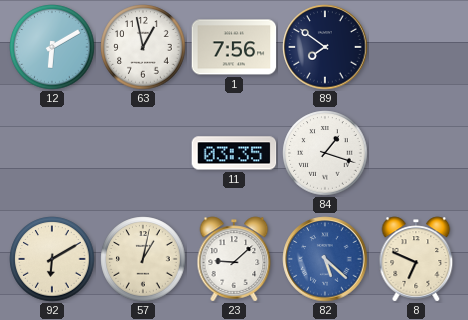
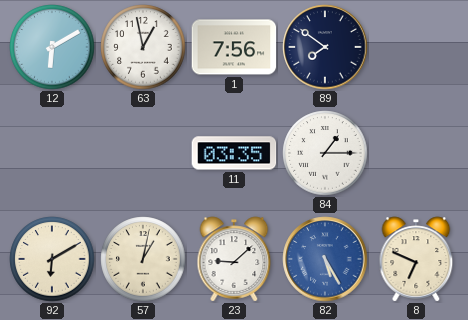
84: 1:18 -> 1:15
82: 5:22 -> 5:25
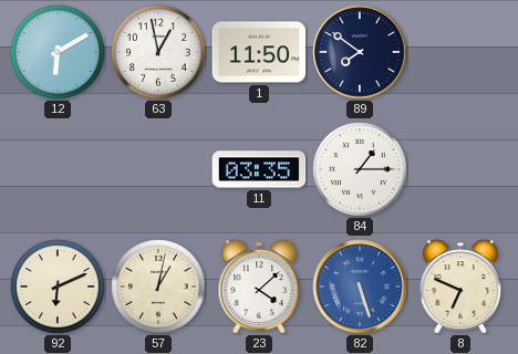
1: 7:56 -> 11:50
92: 6:10 -> 6:11
23: 9:08 -> 4:08
82: 5:25 -> 5:27
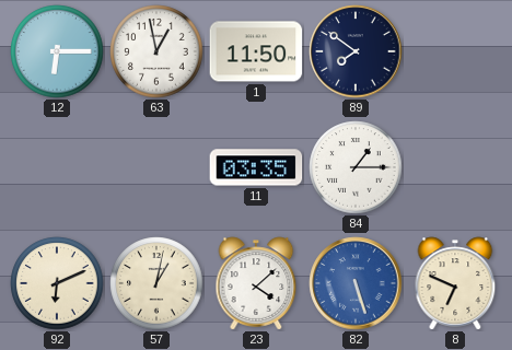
12: 6:10 -> 6:15
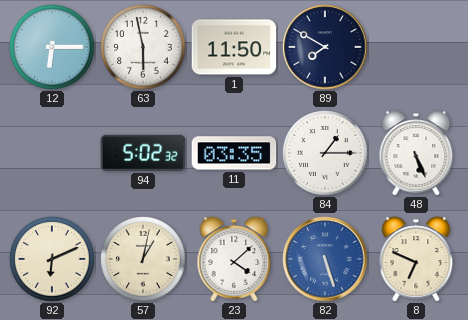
63: 12:58 -> 5:58
89: 7:51 -> 7:50
94: none -> 5:02
48: none -> 5:26
